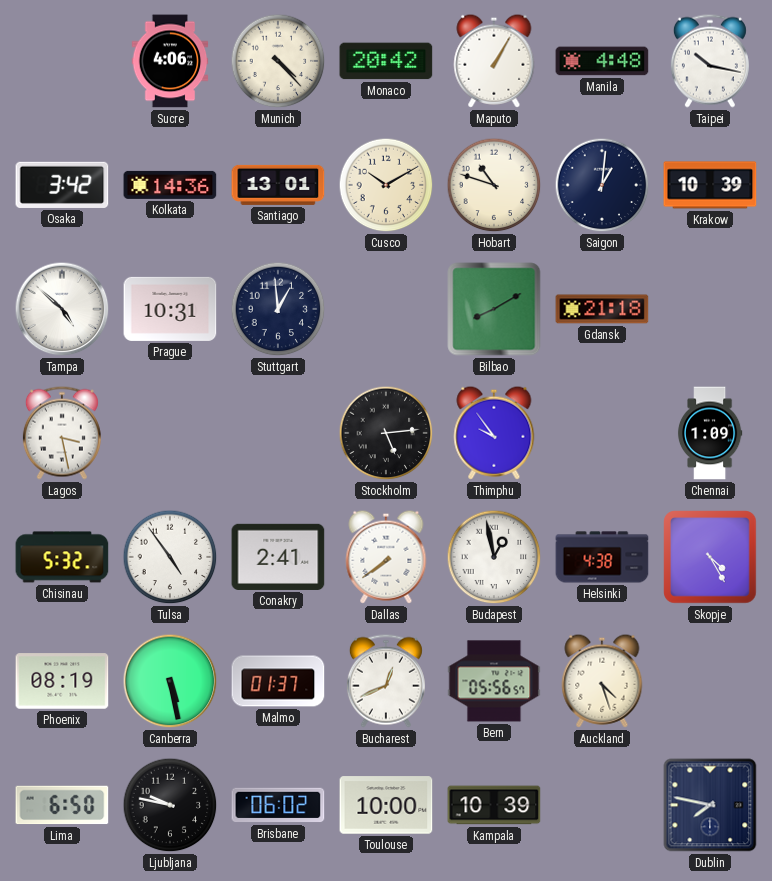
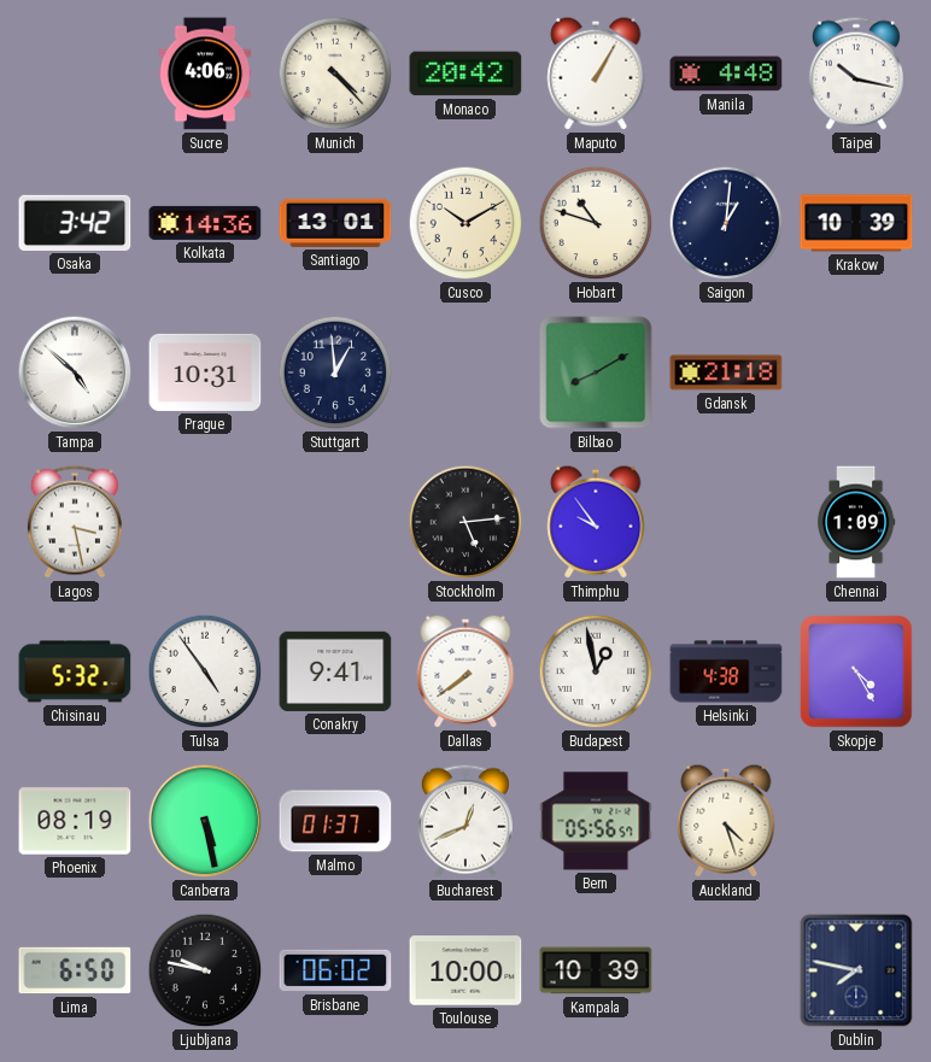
Conakry: 2:41 -> 9:41
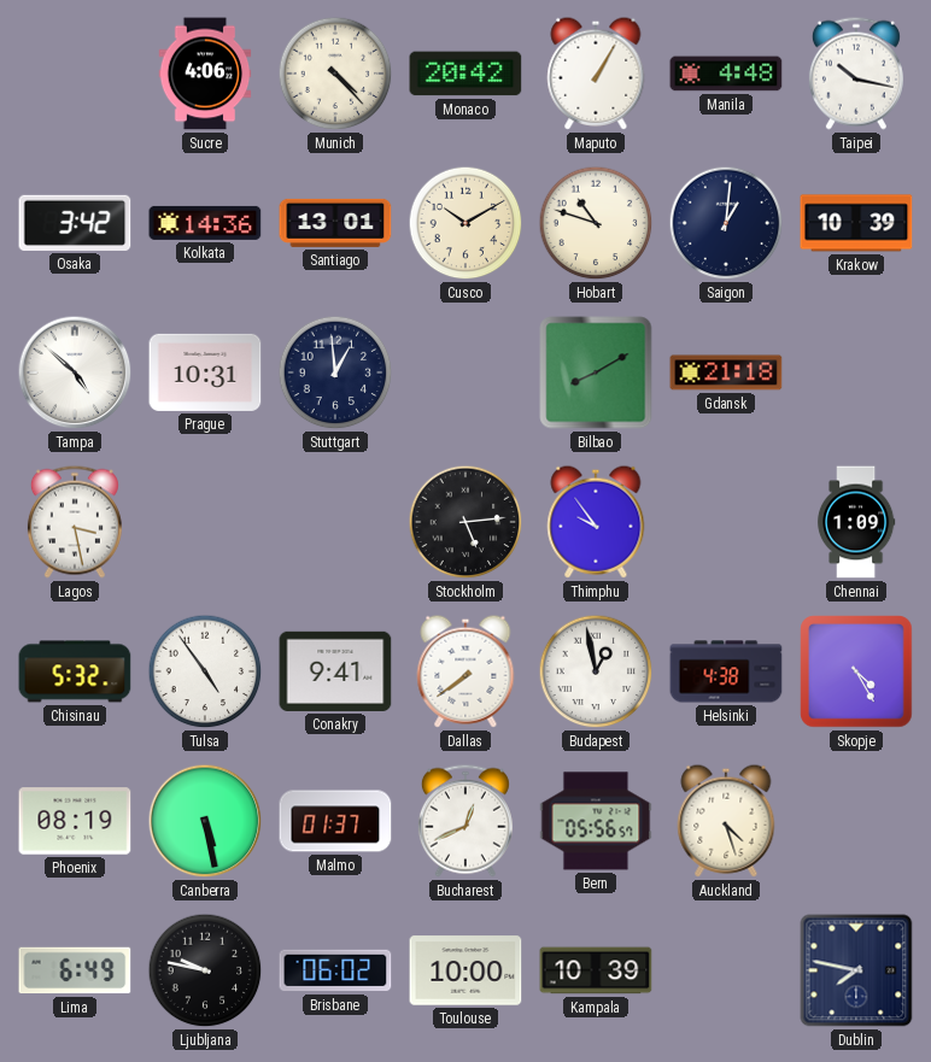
Lima: 6:50 -> 6:49
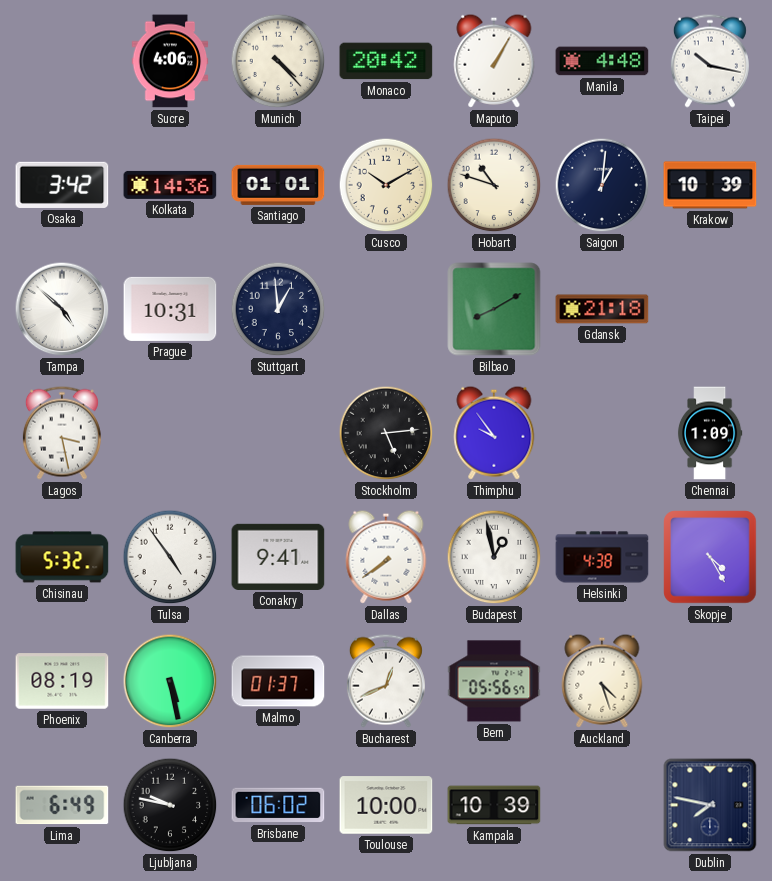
Santiago: 13:01 -> 01:01
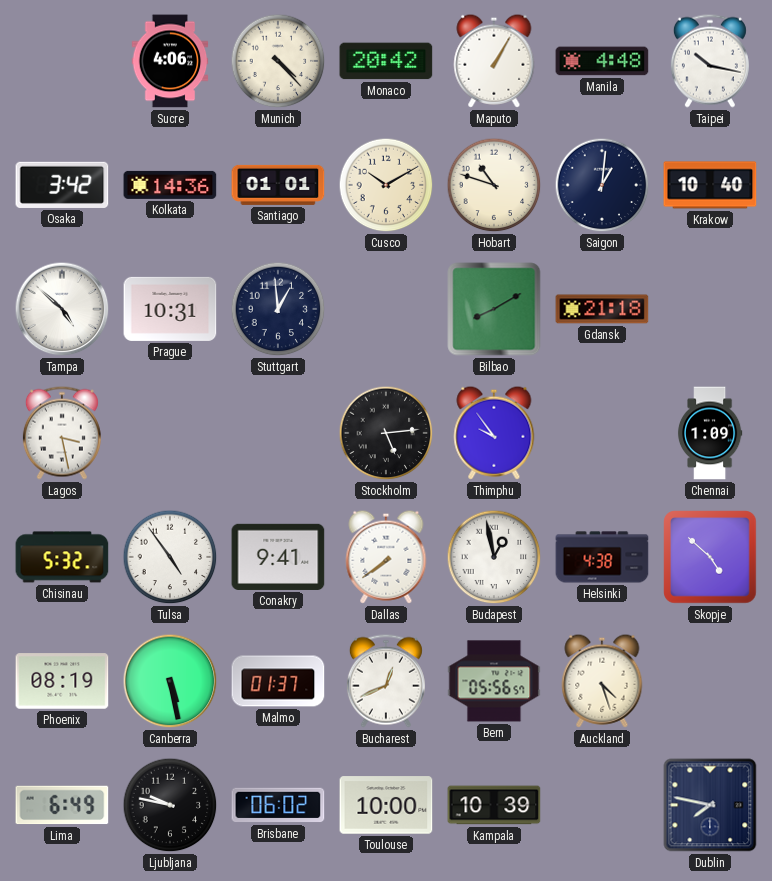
Krakow: 10:39 -> 10:40
Skopje: 4:25 -> 4:52
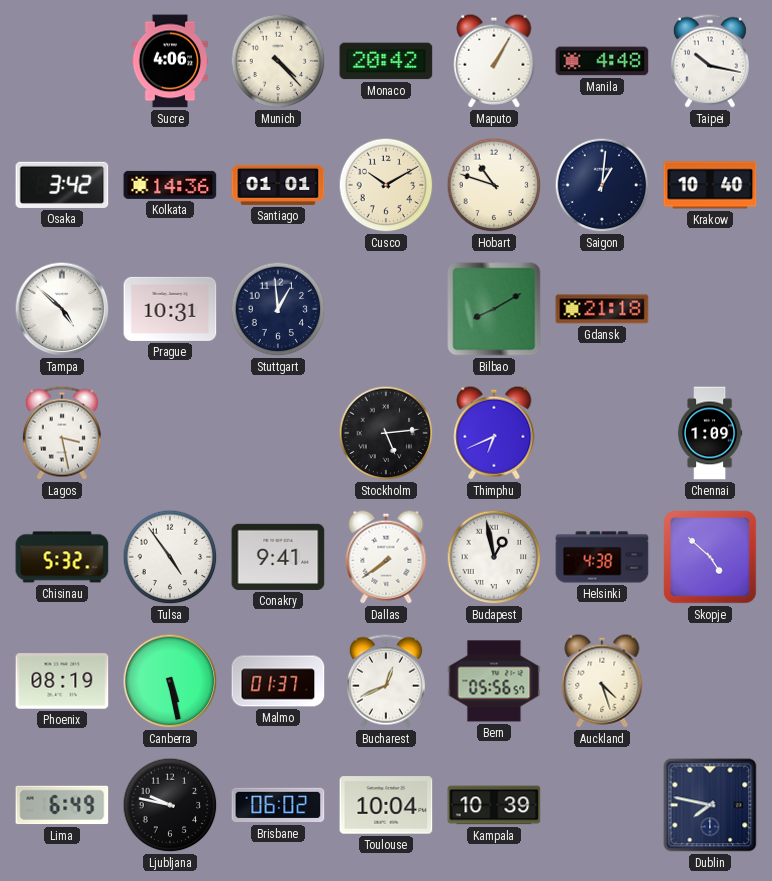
Thimphu: 9:54 -> 6:41
Toulouse: 10:00 -> 10:04
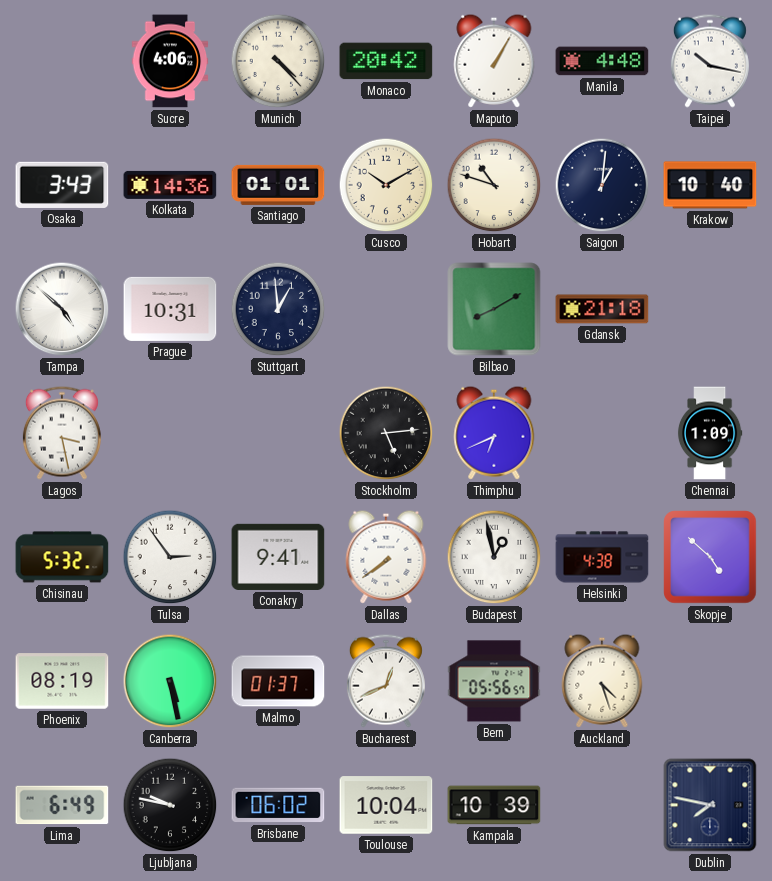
Osaka: 3:42 -> 3:43
Tulsa: 4:54 -> 2:54
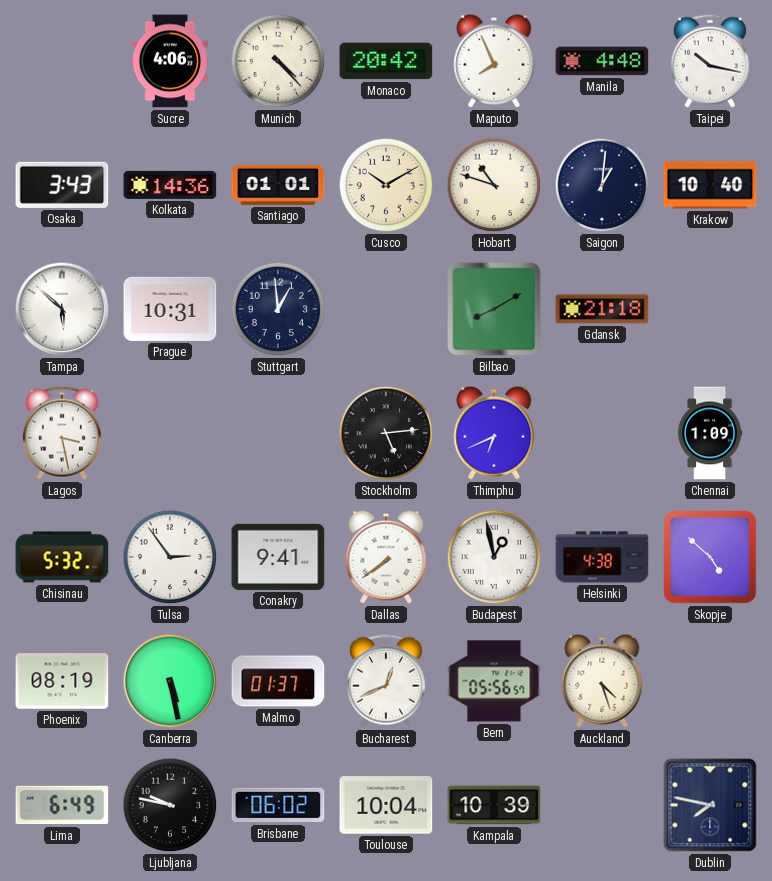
Maputo: 1:05 -> 7:56
Tampa: 4:52 -> 5:52
